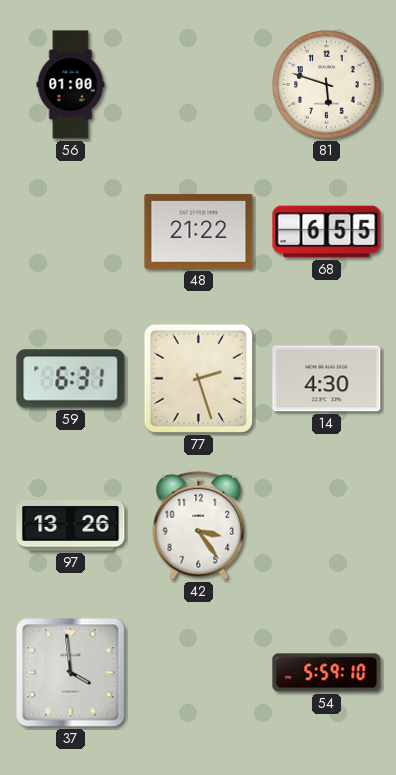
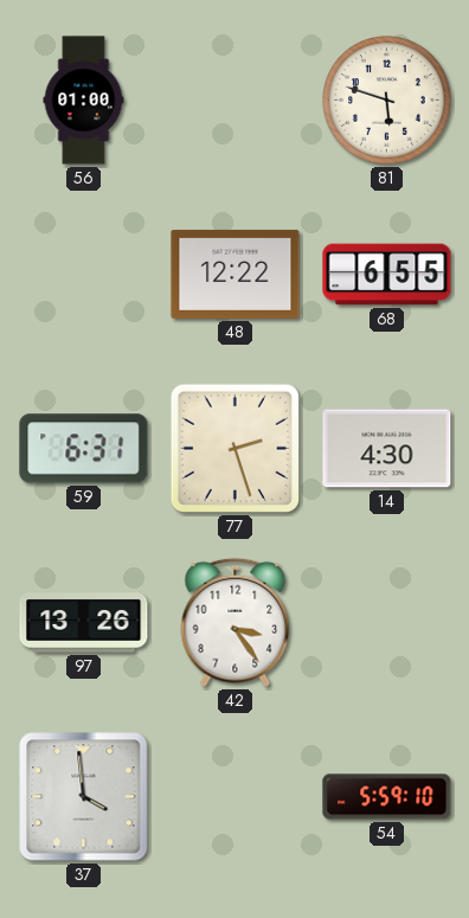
48: 21:22 -> 12:22
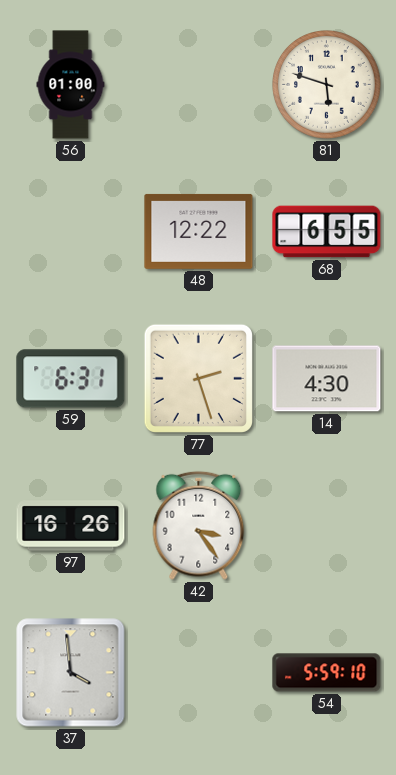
97: 13:26 -> 16:26
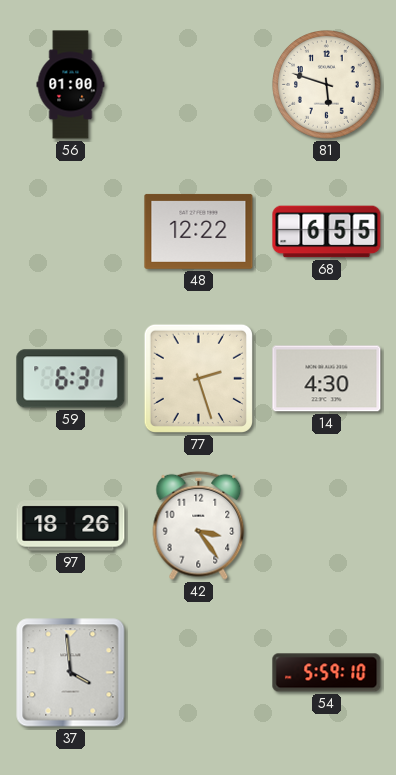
97: 16:26 -> 18:26
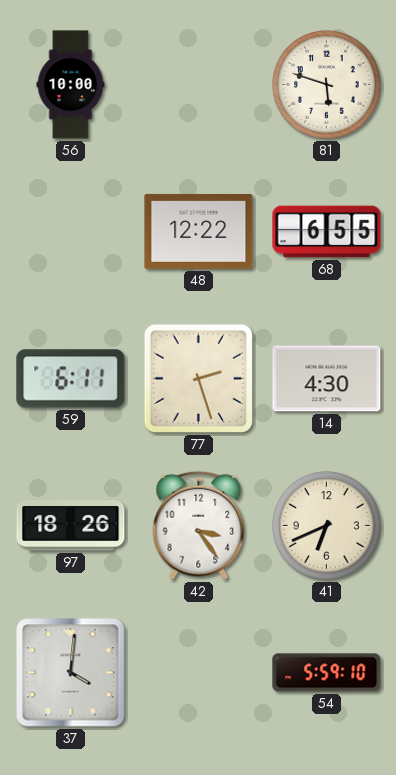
56: 01:00 -> 10:00
59: 6:31 -> 6:11
41: none -> 6:41
37: 3:59 -> 4:01
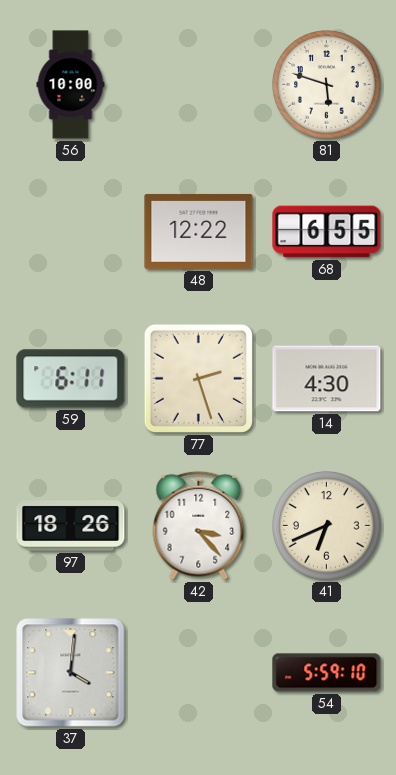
42: 3:24 -> 3:23
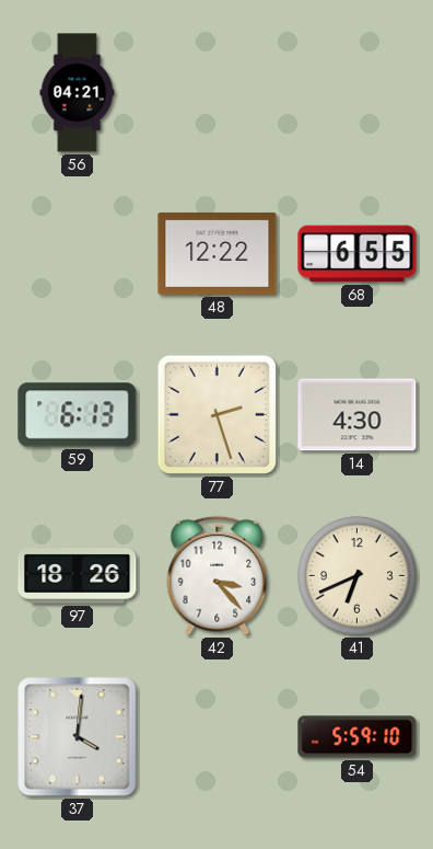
56: 10:00 -> 04:21
81: 5:48 -> none
59: 6:11 -> 6:13
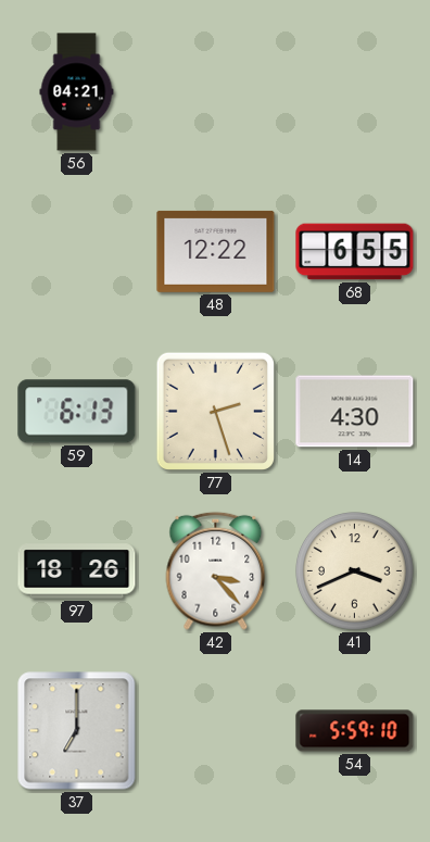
41: 6:41 -> 3:41
37: 4:01 -> 7:00
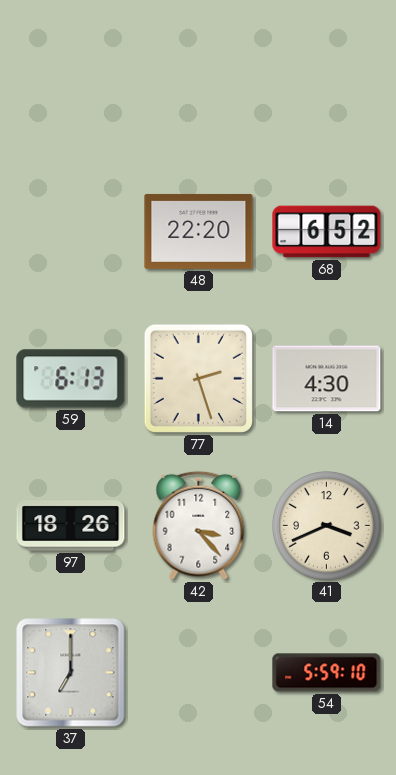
56: 04:21 -> none
48: 12:22 -> 22:20
68: 6:55 -> 6:52
